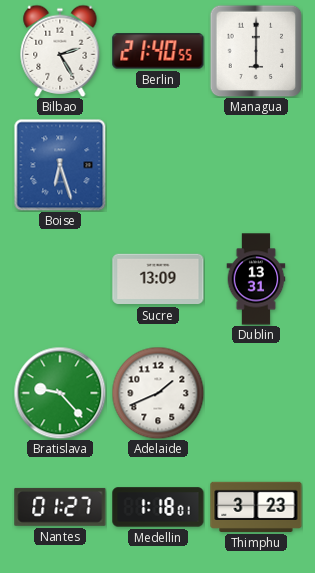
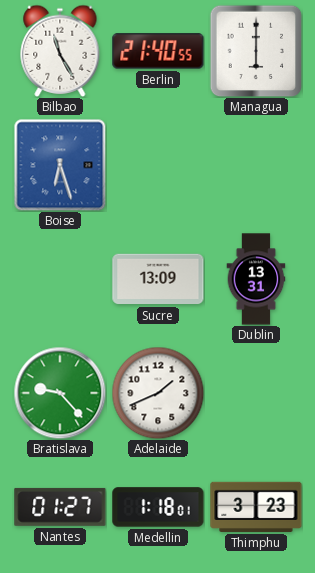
Bilbao: 2:25 -> 11:25
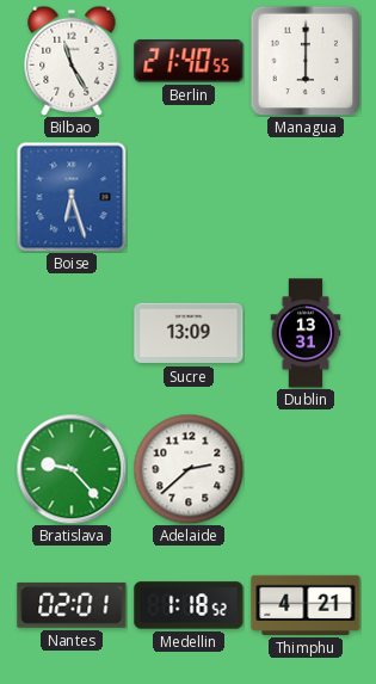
Adelaide: 1:41 -> 2:38
Nantes: 01:27 -> 02:01
Medellin: 1:18:01 -> 1:18:52
Thimphu: 3:23 -> 4:21
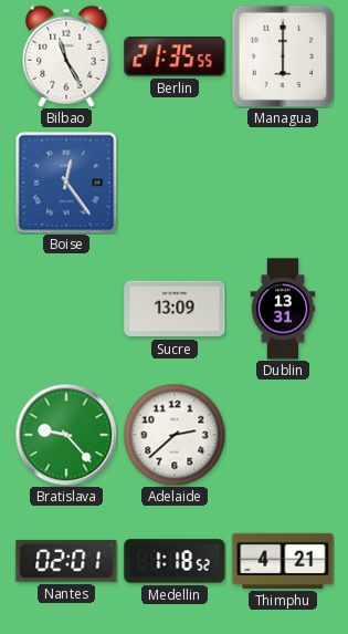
Berlin: 21:40 -> 21:35
Boise: 6:27 -> 12:24
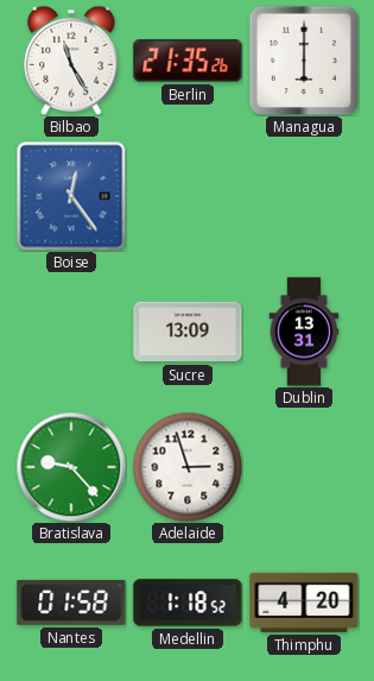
Berlin: 21:35:55 -> 21:35:26
Adelaide: 2:38 -> 2:57
Nantes: 02:01 -> 01:58
Thimphu: 4:21 -> 4:20
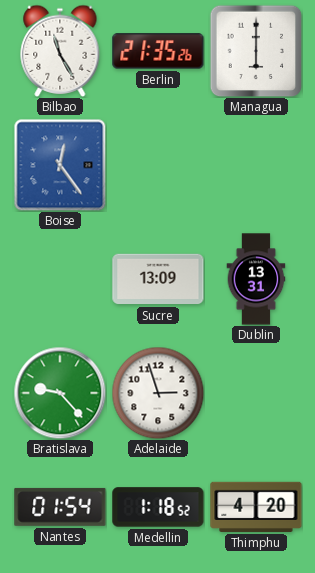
Nantes: 01:58 -> 01:54
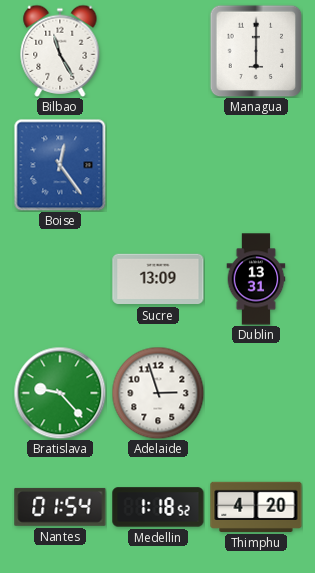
Berlin: 21:35 -> none
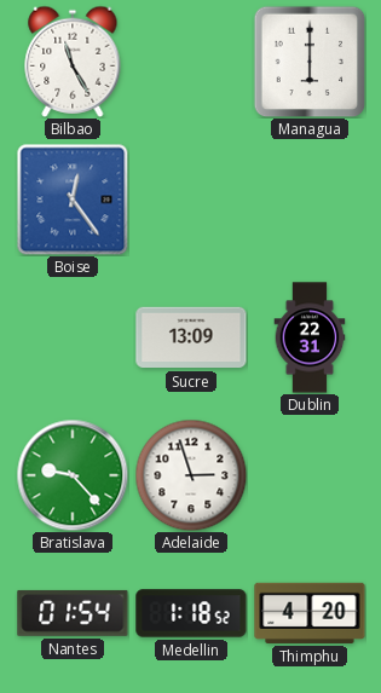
Dublin: 13:31 -> 22:31
